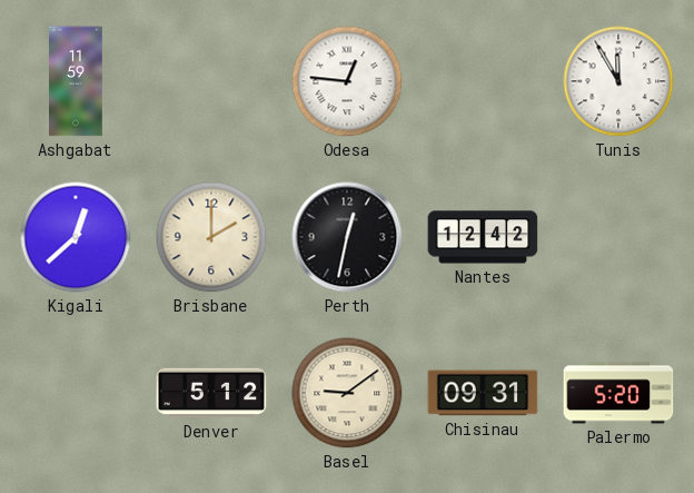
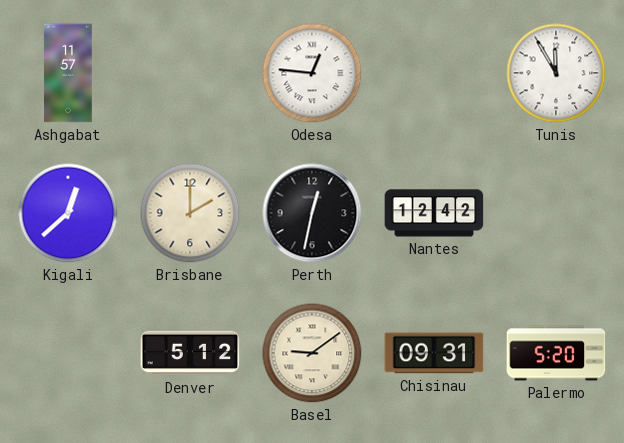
Ashgabat: 11:59 -> 11:57
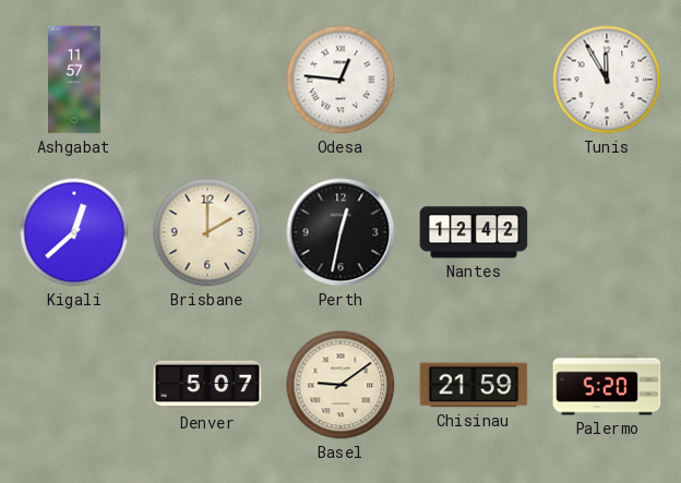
Denver: 5:12 -> 5:07
Chisinau: 09:31 -> 21:59
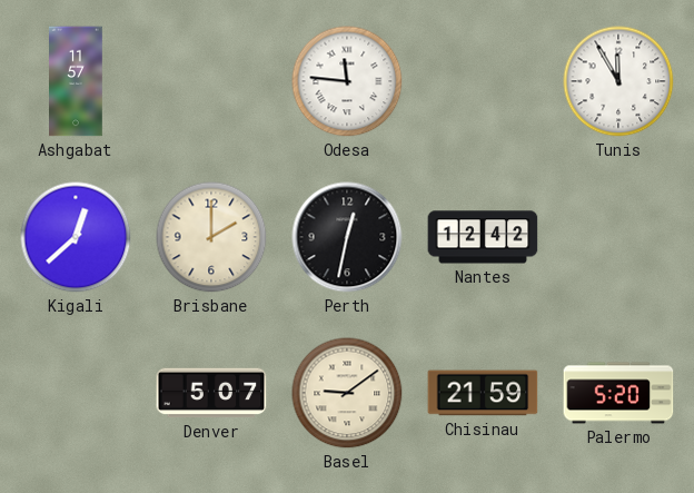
Odesa: 12:46 -> 11:46
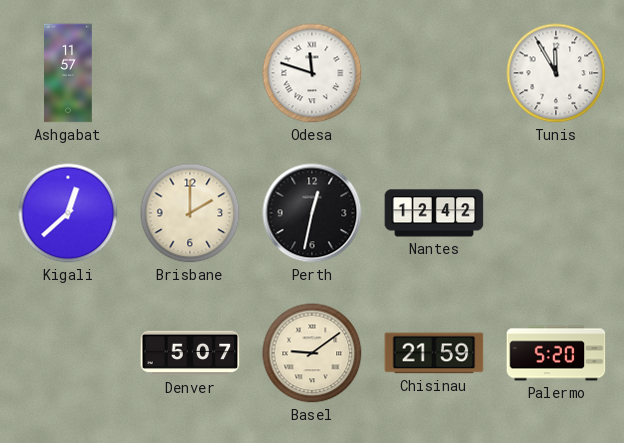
Odesa: 11:46 -> 11:48
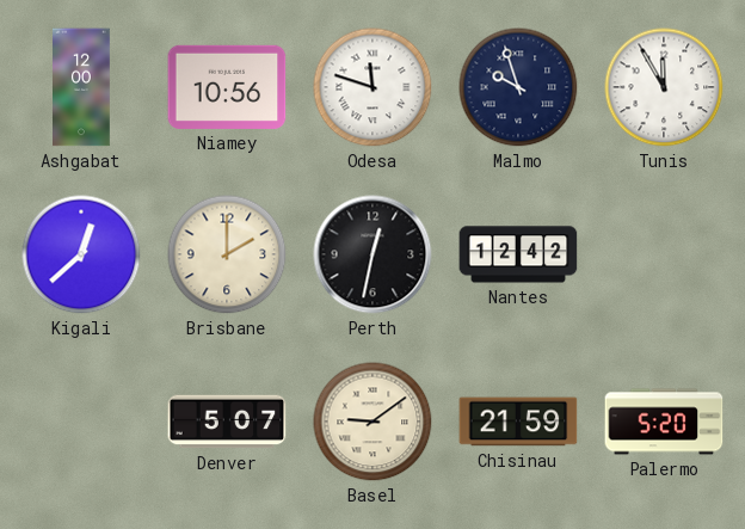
Ashgabat: 11:57 -> 12:00
Niamey: none -> 10:56
Malmo: none -> 9:57
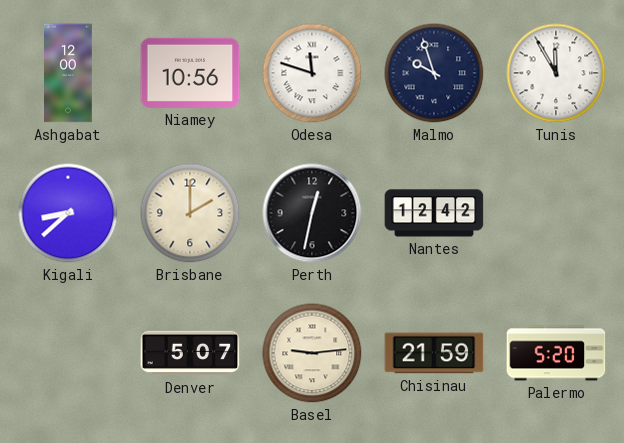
Kigali: 12:38 -> 8:38
Basel: 9:09 -> 9:14
